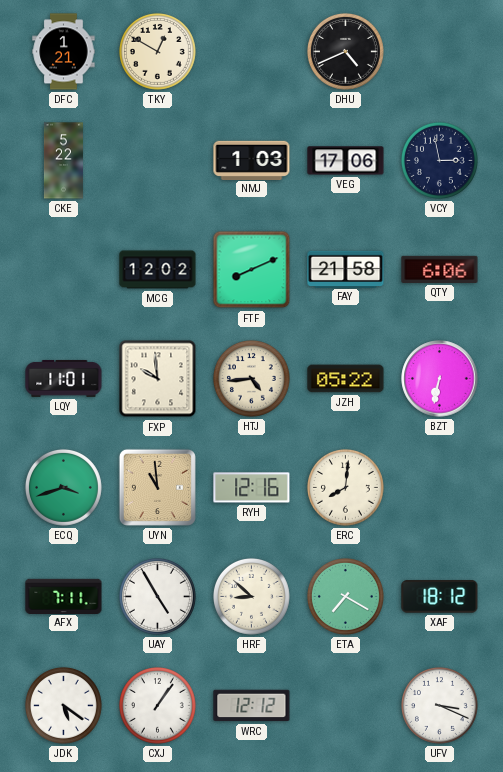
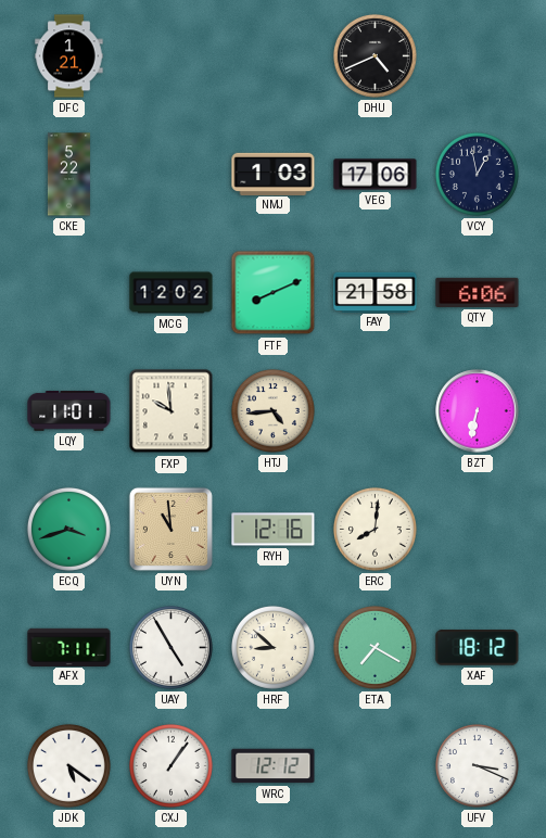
TKY: 12:50 -> none
VCY: 2:58 -> 12:58
JZH: 05:22 -> none
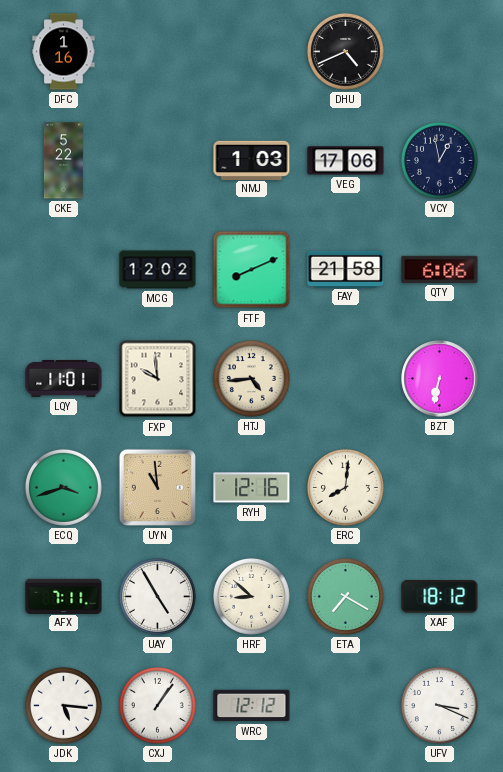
DFC: 1:21 -> 1:16
JDK: 5:21 -> 5:16
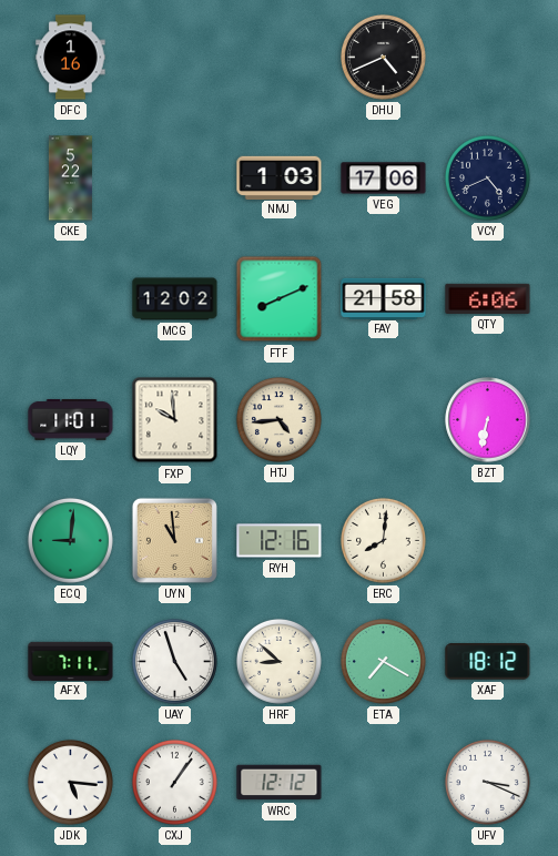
VCY: 12:58 -> 4:41
ECQ: 3:42 -> 9:01
UAY: 4:55 -> 4:57
